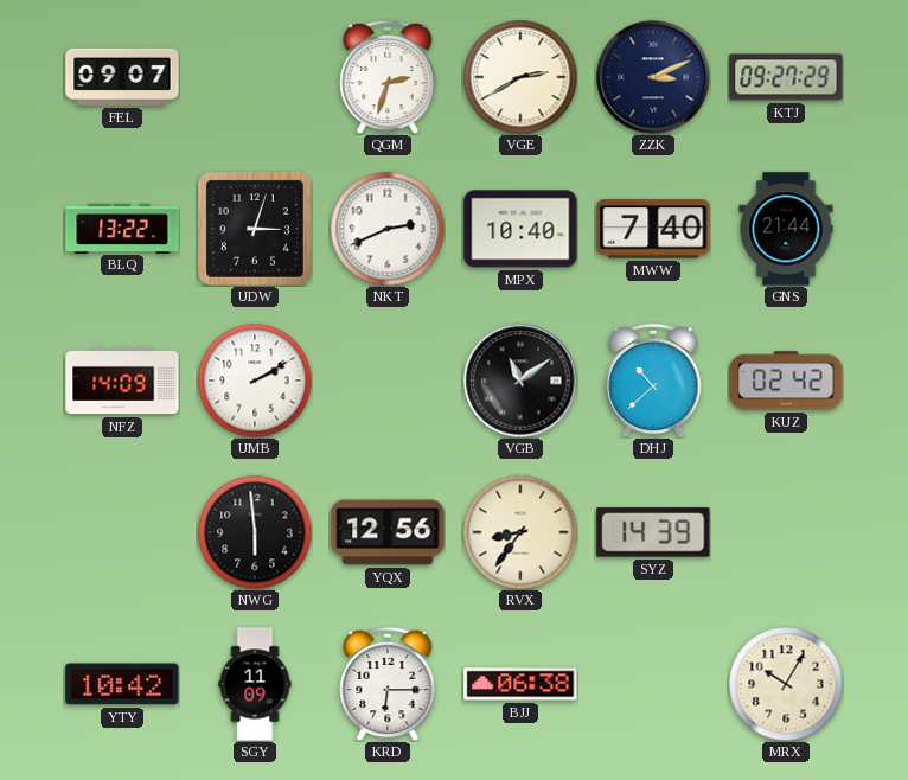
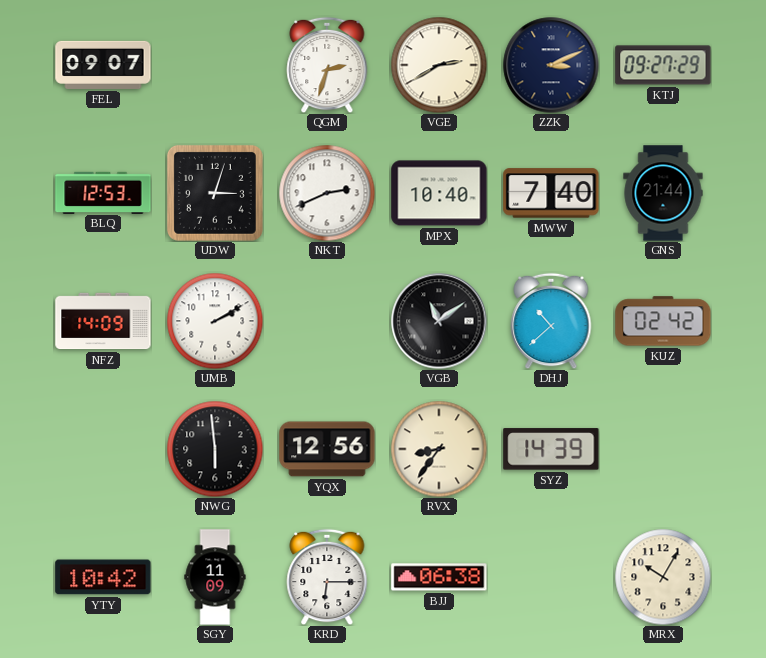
BLQ: 13:22 -> 12:53
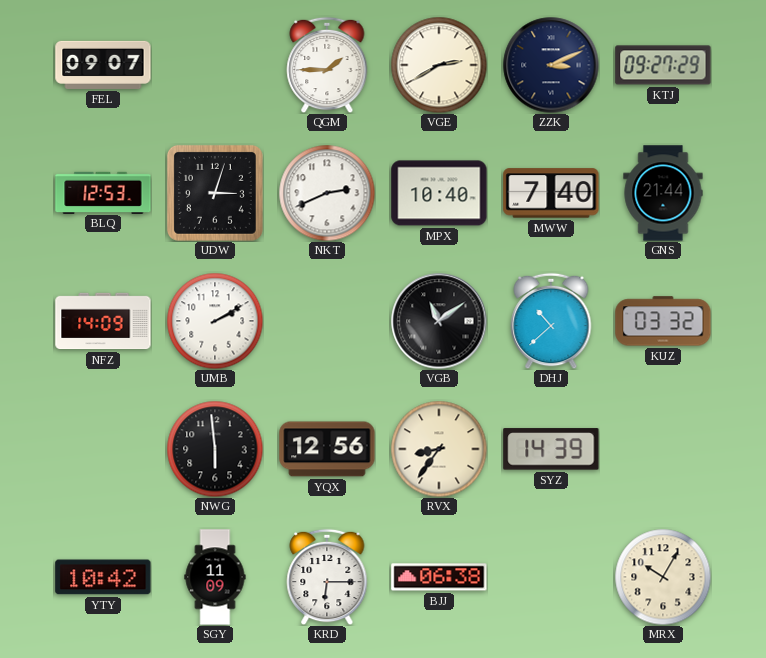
QGM: 2:33 -> 1:45
KUZ: 02:42 -> 03:32
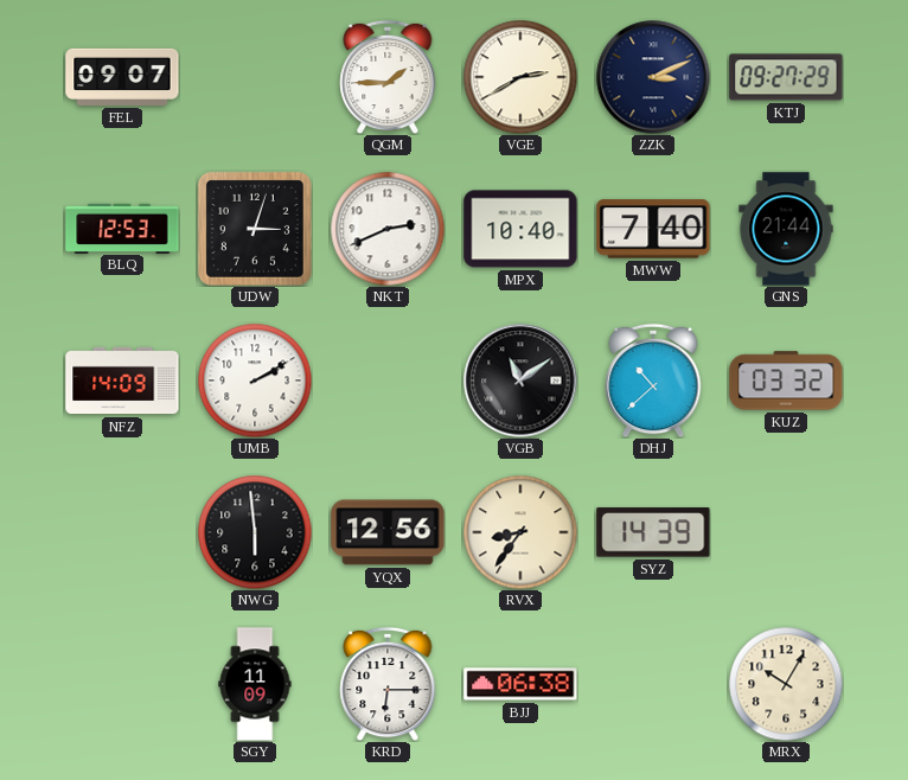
YTY: 10:42 -> none
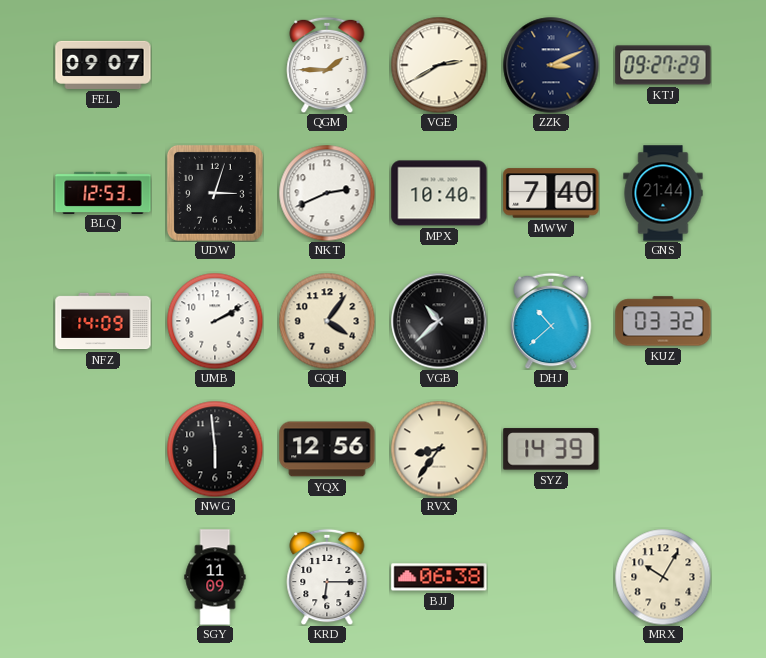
GQH: none -> 4:06
VGB: 11:09 -> 10:38
